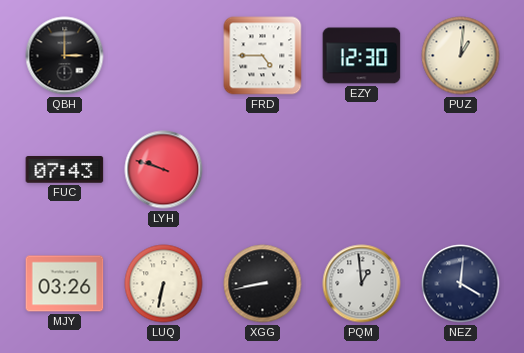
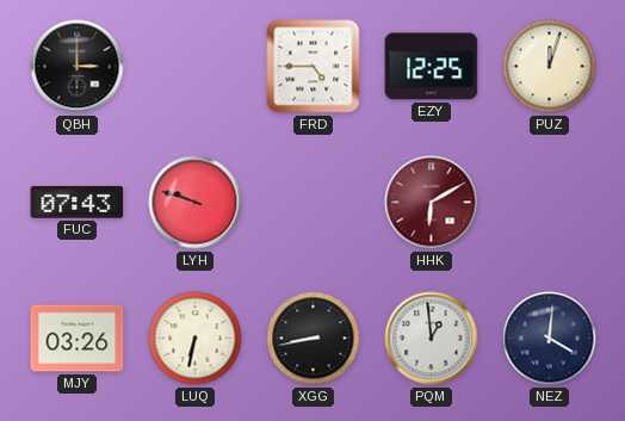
EZY: 12:30 -> 12:25
PUZ: 1:01 -> 12:03
HHK: none -> 6:10
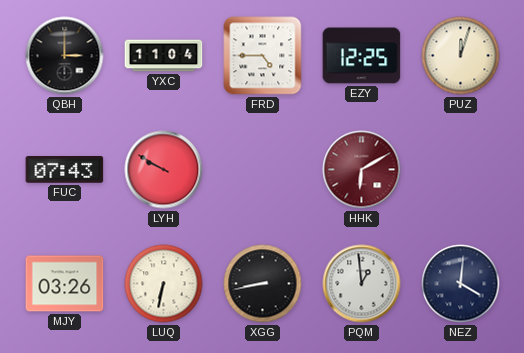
YXC: none -> 11:04
LYH: 9:48 -> 9:50
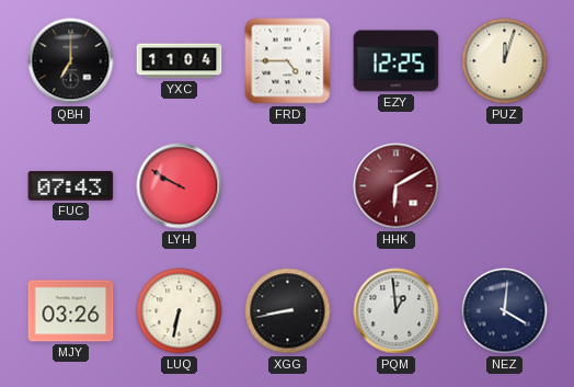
QBH: 3:00 -> 7:00
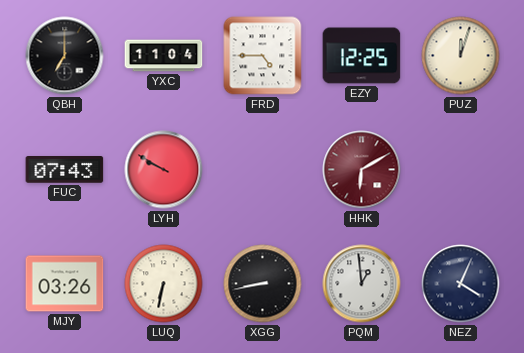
NEZ: 4:01 -> 4:04
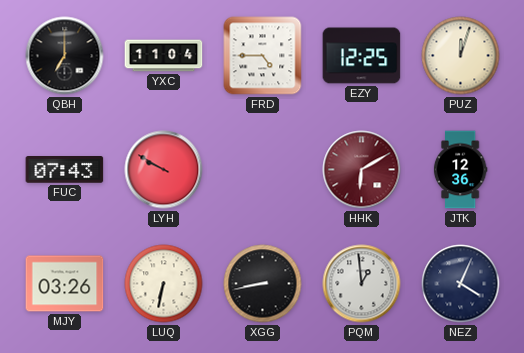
JTK: none -> 12:36
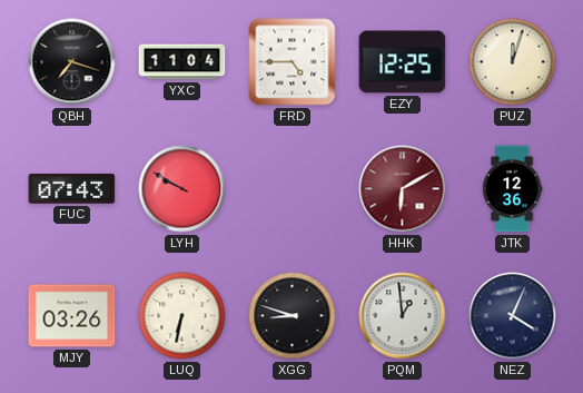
QBH: 7:00 -> 7:18
XGG: 8:43 -> 8:48
